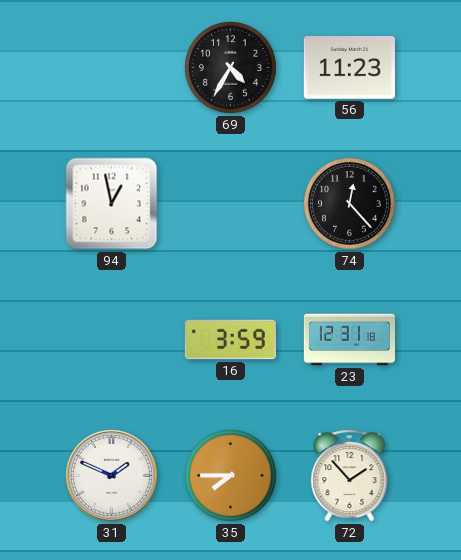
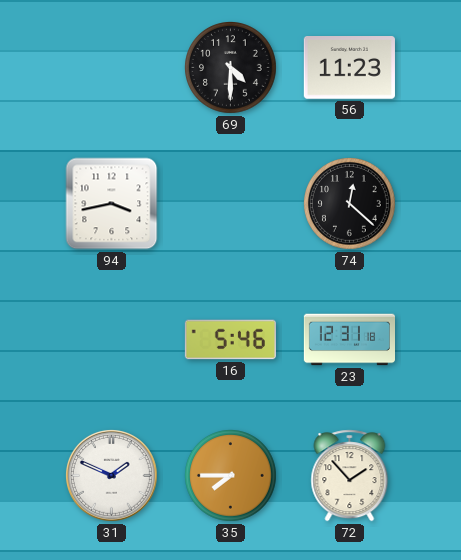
69: 4:35 -> 4:30
94: 12:58 -> 3:43
74: 12:23 -> 12:22
16: 3:59 -> 5:46
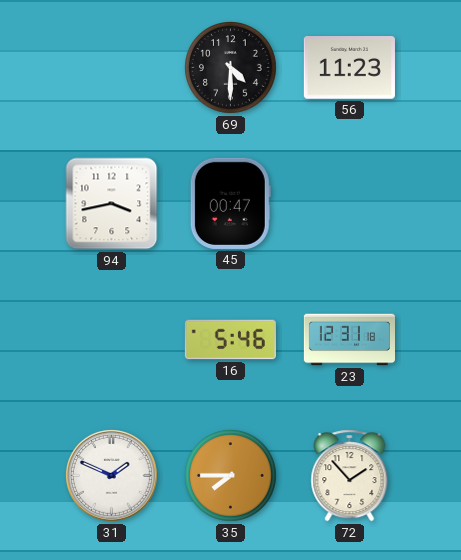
45: none -> 00:47
74: 12:22 -> none
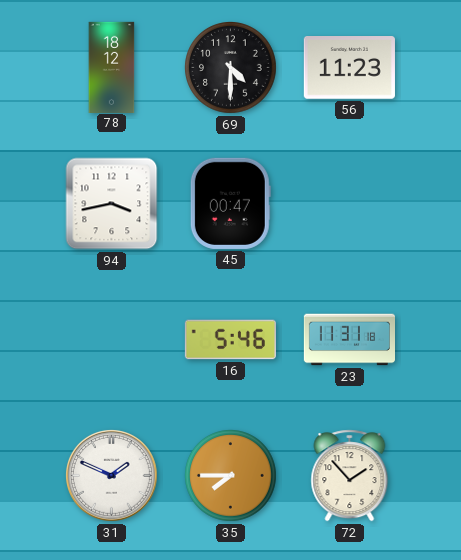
78: none -> 18:12
23: 12:31 -> 11:31
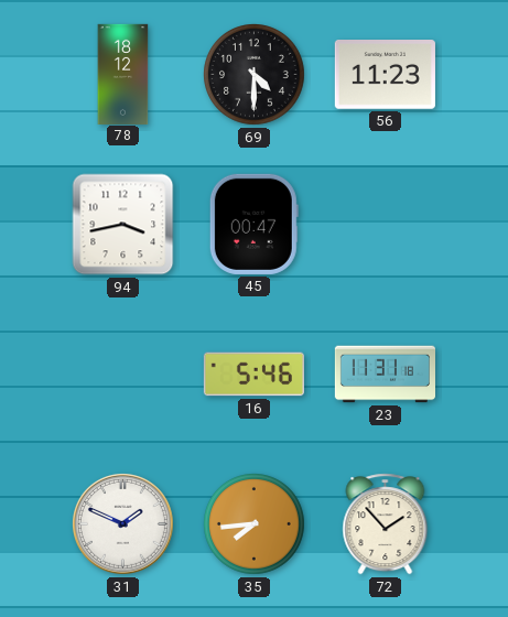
35: 7:45 -> 7:44
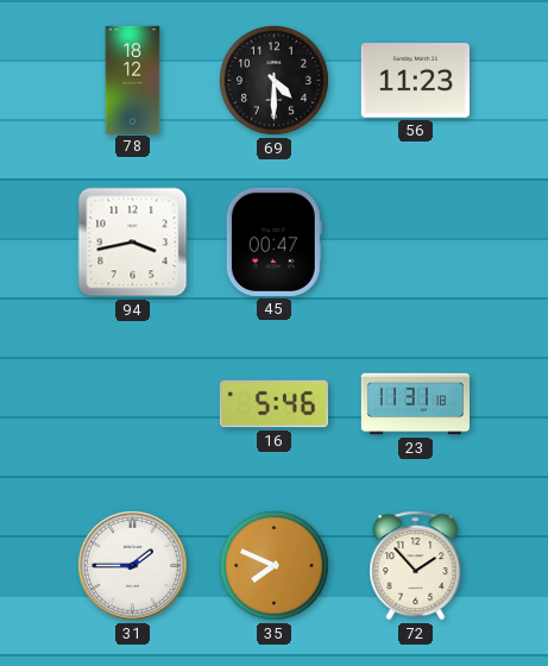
31: 1:49 -> 1:45
35: 7:44 -> 7:49
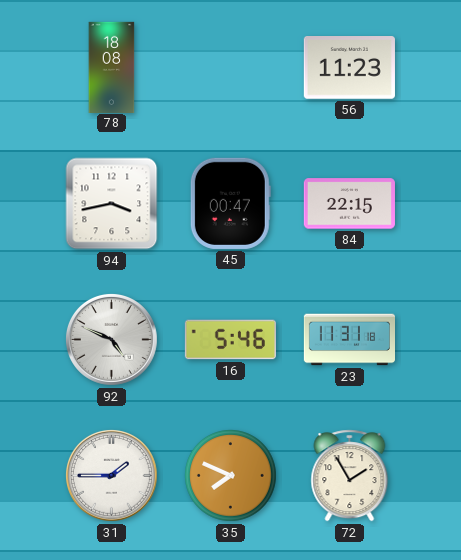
78: 18:12 -> 18:08
69: 4:30 -> none
84: none -> 22:15
92: none -> 4:49
72: 1:53 -> 1:55
